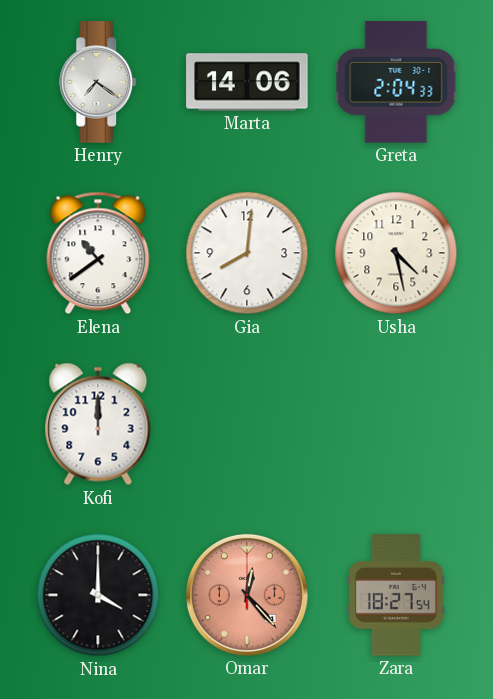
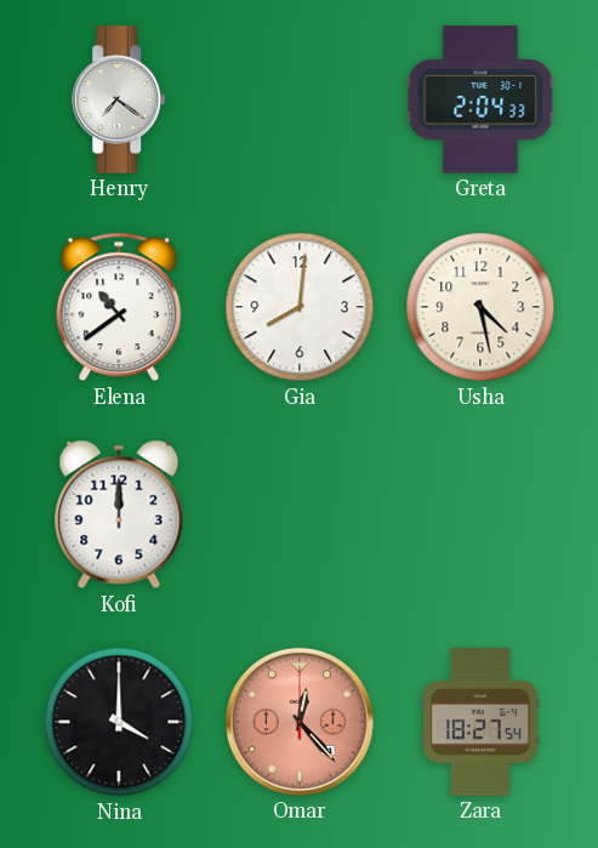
Marta: 14:06 -> none
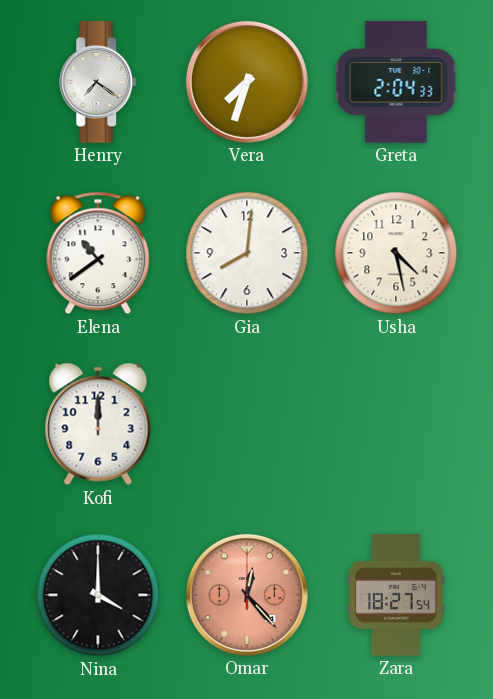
Vera: none -> 7:33
